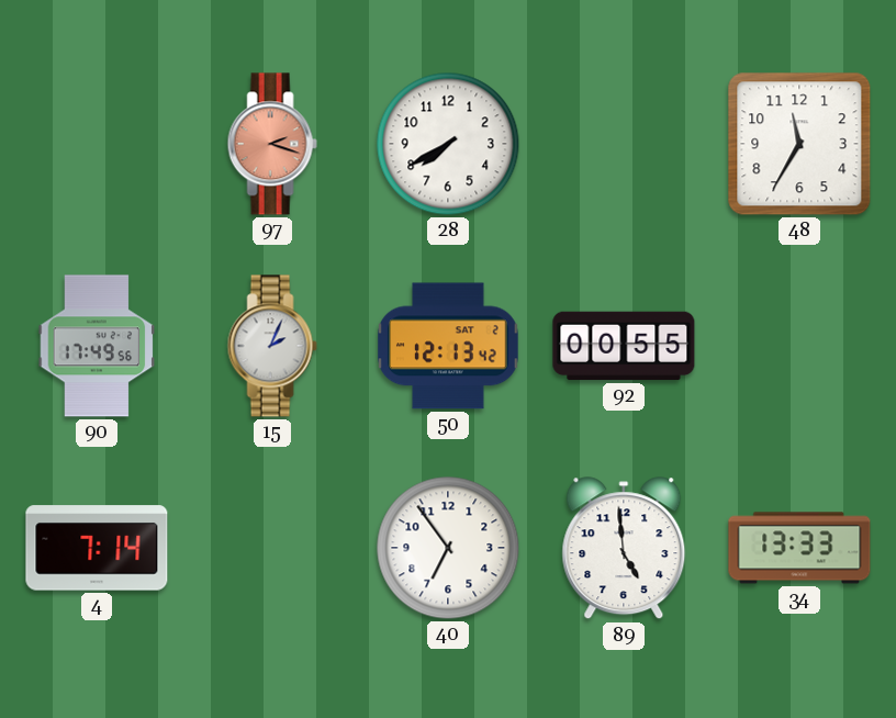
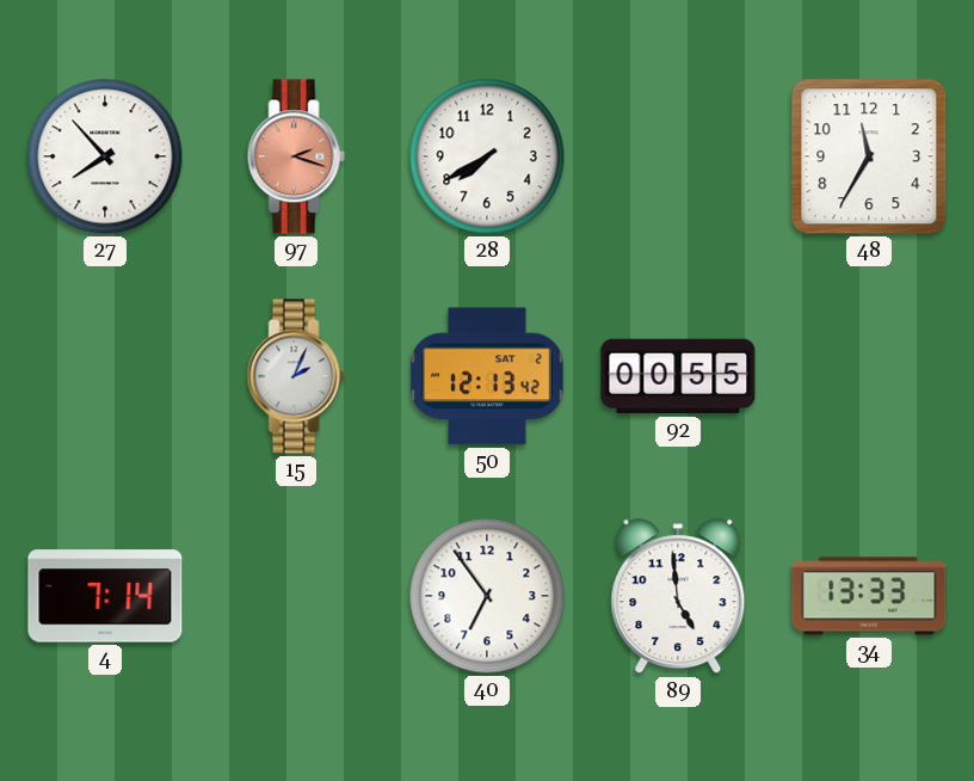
27: none -> 7:53
90: 17:49 -> none
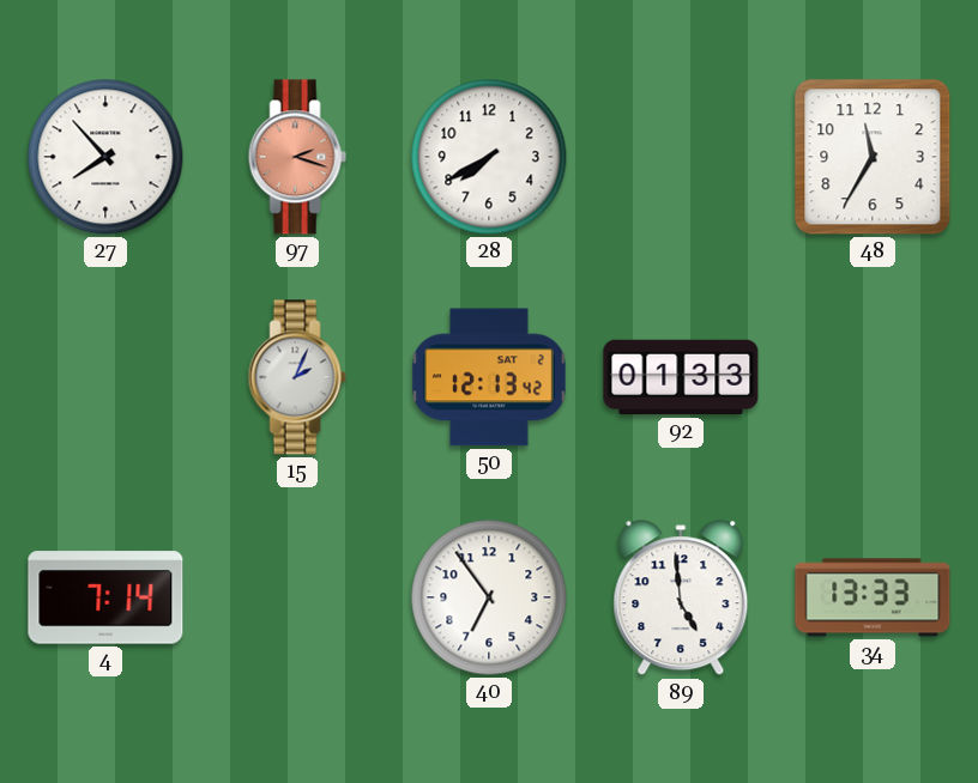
92: 00:55 -> 01:33
